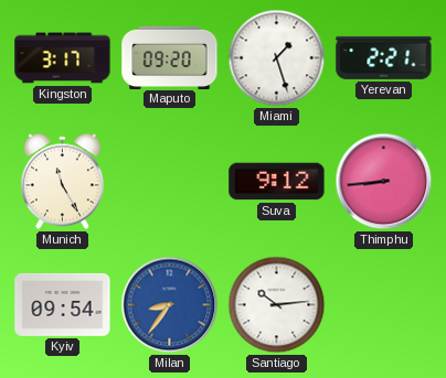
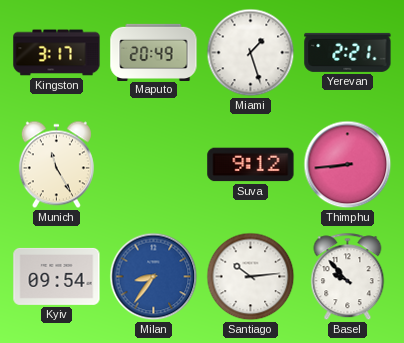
Maputo: 09:20 -> 20:49
Basel: none -> 9:53
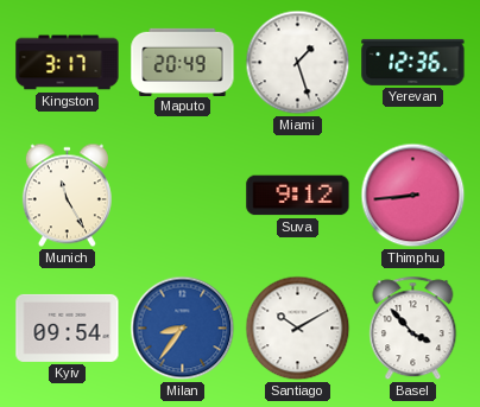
Yerevan: 2:21 -> 12:36
Santiago: 10:14 -> 10:10
Basel: 9:53 -> 3:53
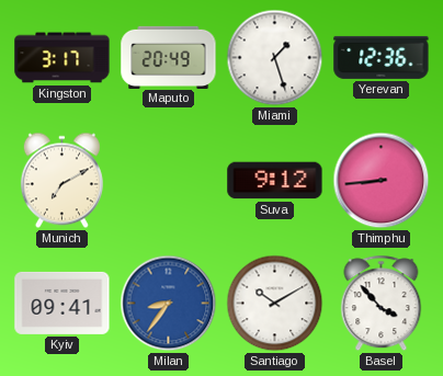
Munich: 11:25 -> 7:10
Kyiv: 09:54 -> 09:41
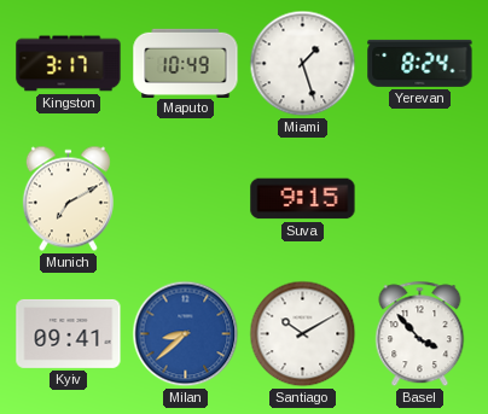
Maputo: 20:49 -> 10:49
Yerevan: 12:36 -> 8:24
Suva: 9:12 -> 9:15
Thimphu: 8:44 -> none
Milan: 8:36 -> 8:38
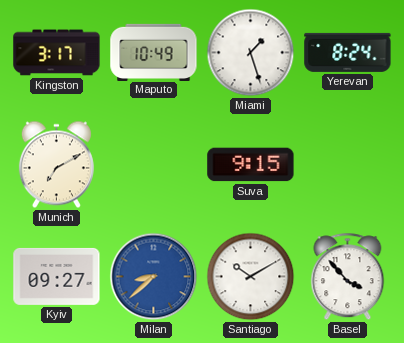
Kyiv: 09:41 -> 09:27
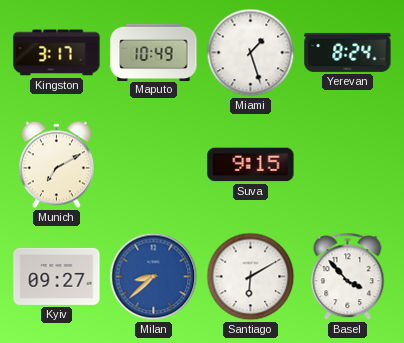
Santiago: 10:10 -> 6:10
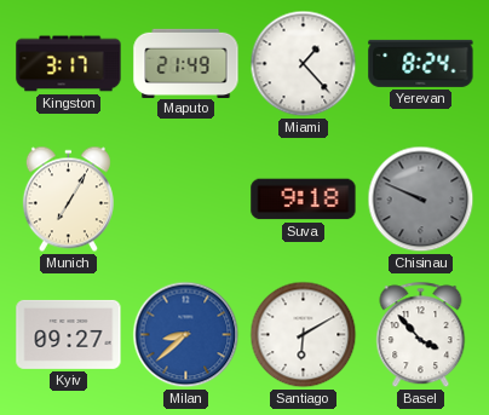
Maputo: 10:49 -> 21:49
Miami: 1:27 -> 1:23
Munich: 7:10 -> 7:05
Suva: 9:15 -> 9:18
Chisinau: none -> 9:49
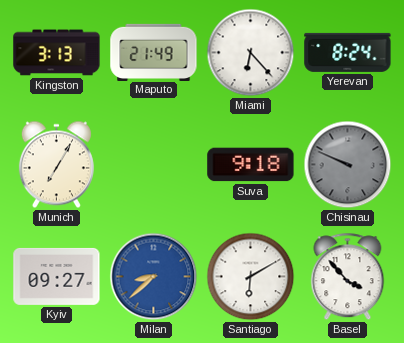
Kingston: 3:17 -> 3:13
Miami: 1:23 -> 6:23
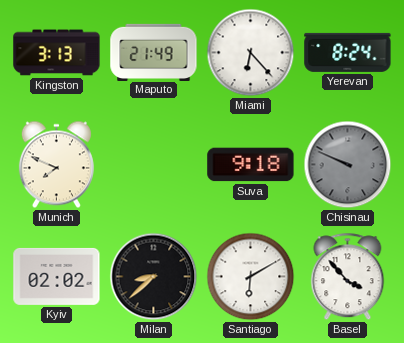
Munich: 7:05 -> 7:49
Kyiv: 09:27 -> 02:02
Milan dial: blue -> black
